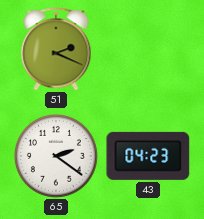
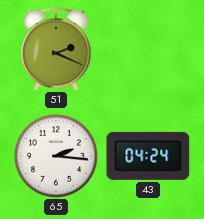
65: 2:21 -> 2:16
43: 04:23 -> 04:24
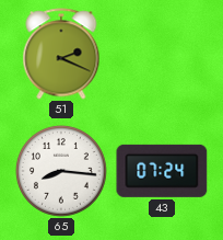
65: 2:16 -> 8:16
43: 04:24 -> 07:24
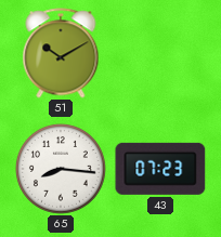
51: 2:19 -> 10:10
43: 07:24 -> 07:23
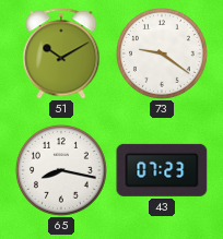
73: none -> 9:21
65: 8:16 -> 8:17
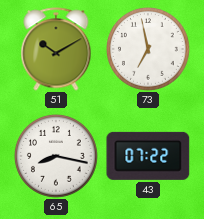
73: 9:21 -> 6:58
43: 07:23 -> 07:22
